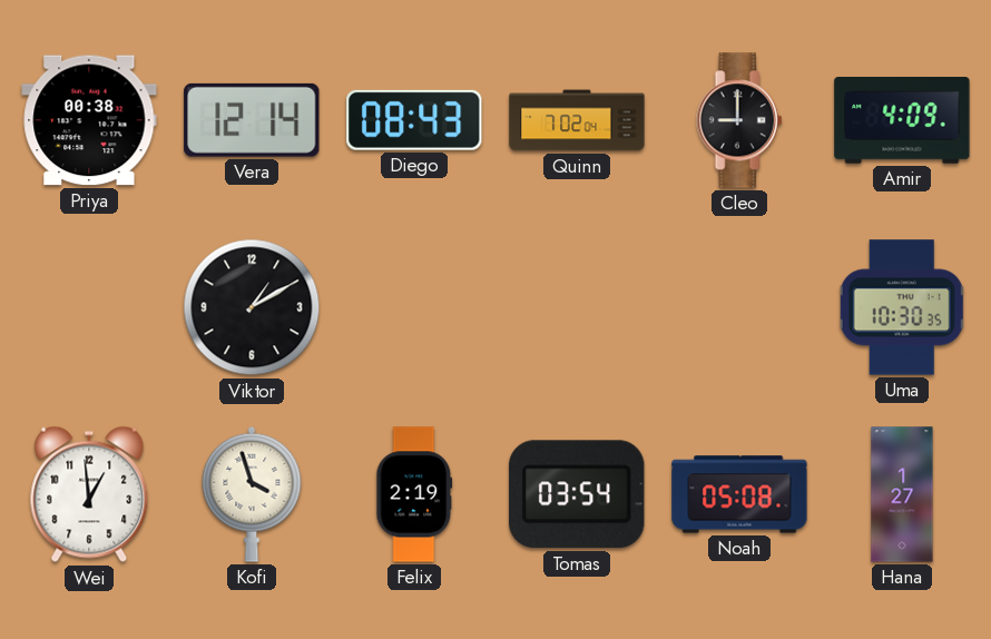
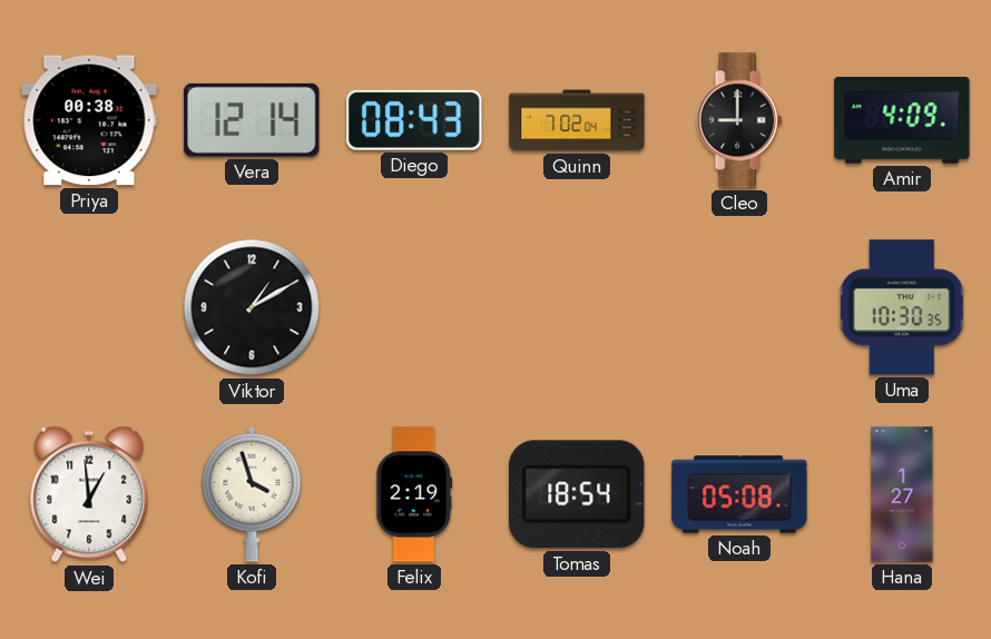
Tomas: 03:54 -> 18:54
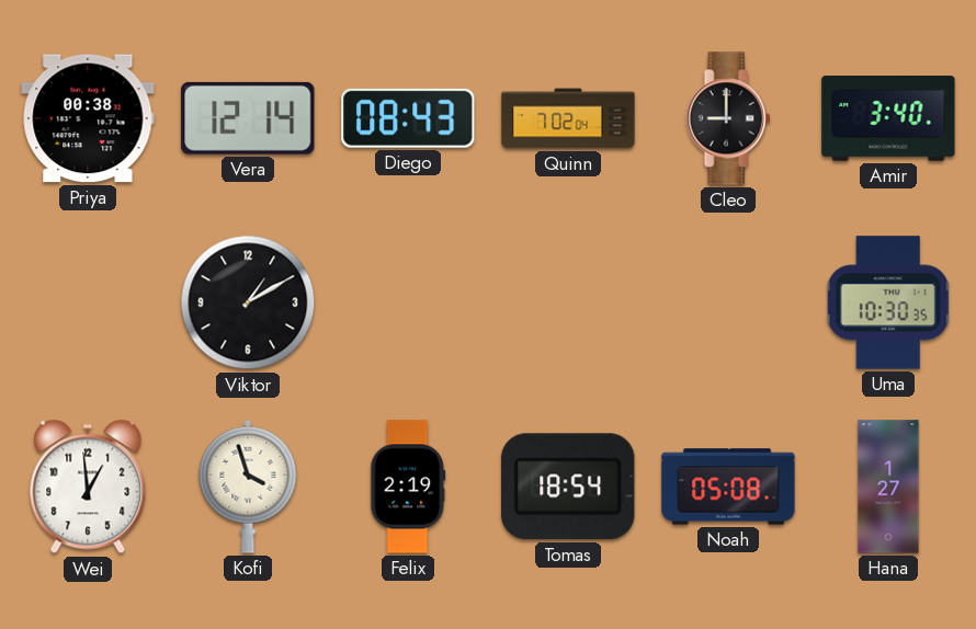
Amir: 4:09 -> 3:40
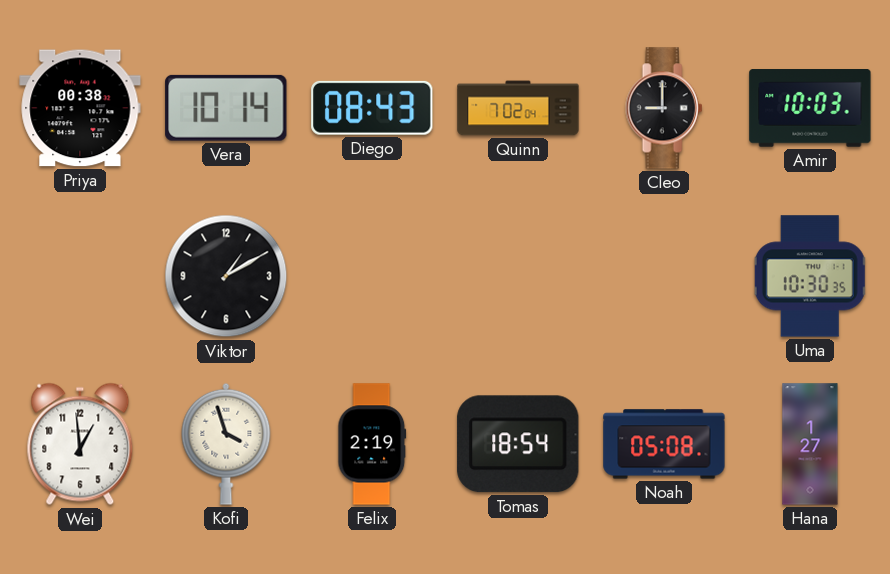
Vera: 12:14 -> 10:14
Amir: 3:40 -> 10:03
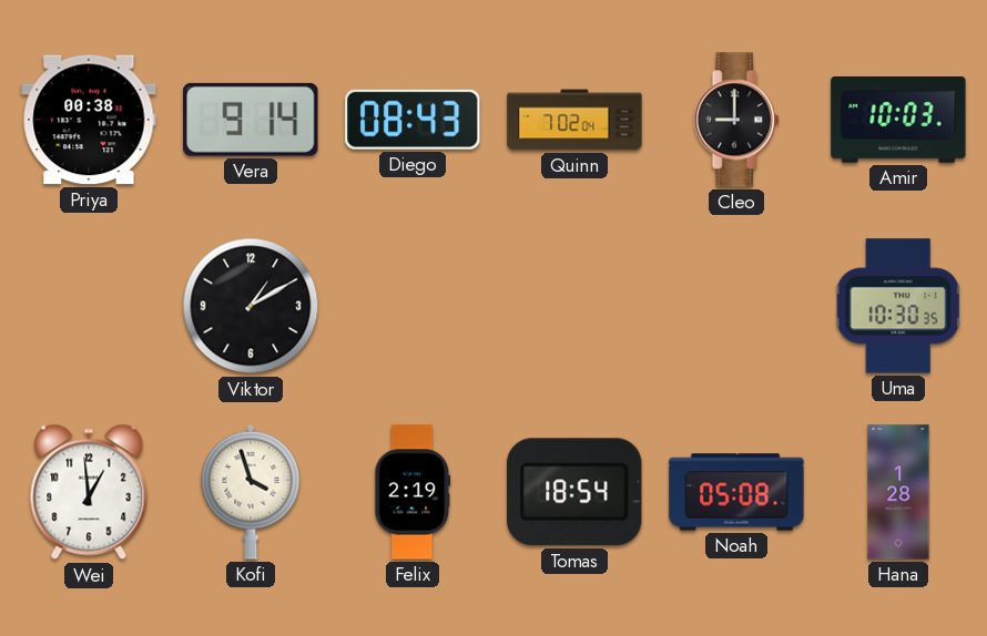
Vera: 10:14 -> 9:14
Hana: 1:27 -> 1:28
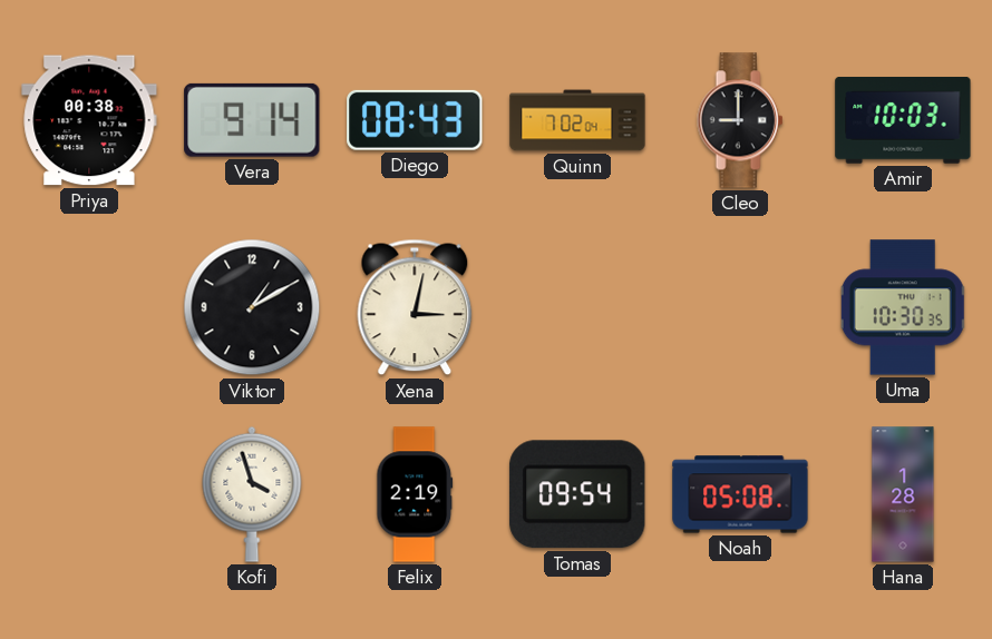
Xena: none -> 3:02
Wei: 12:59 -> none
Tomas: 18:54 -> 09:54
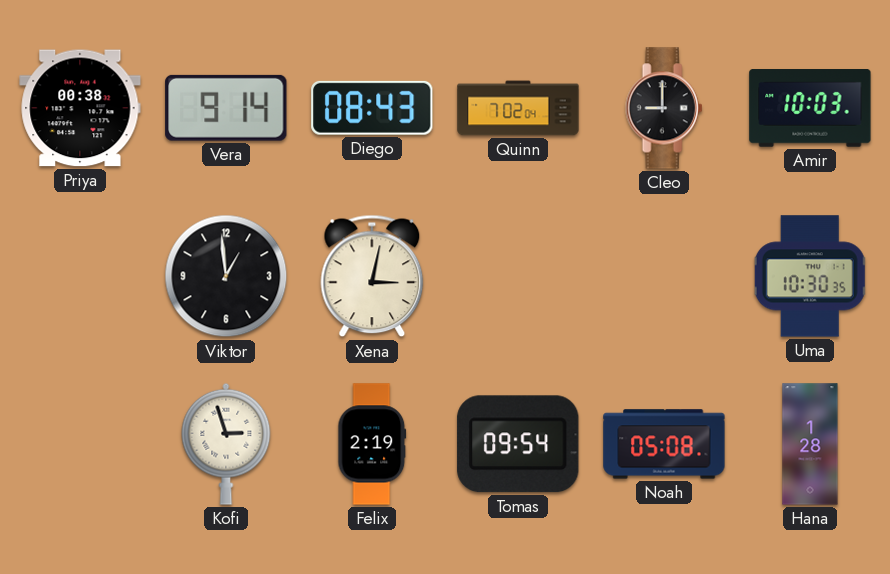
Viktor: 1:10 -> 12:59
Kofi: 3:57 -> 2:57
